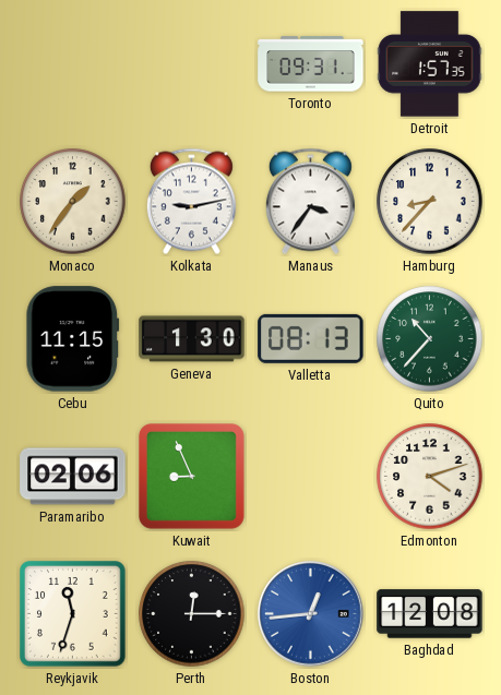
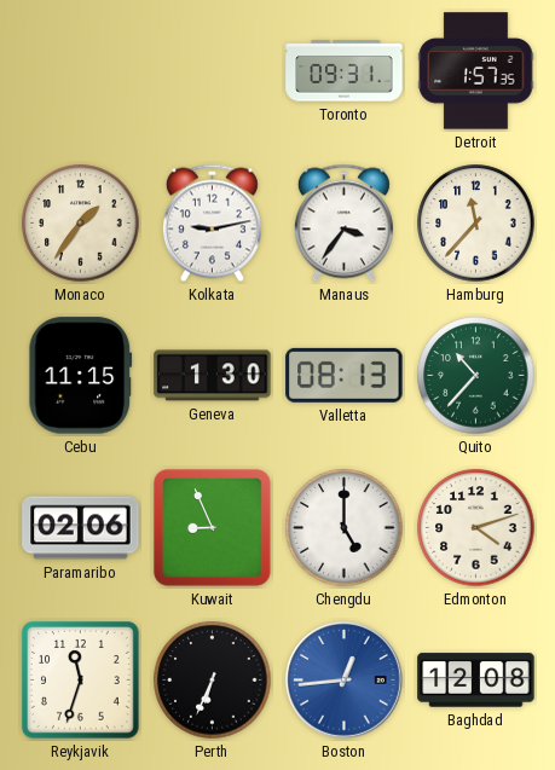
Hamburg: 8:37 -> 11:37
Chengdu: none -> 5:00
Perth: 12:15 -> 6:34
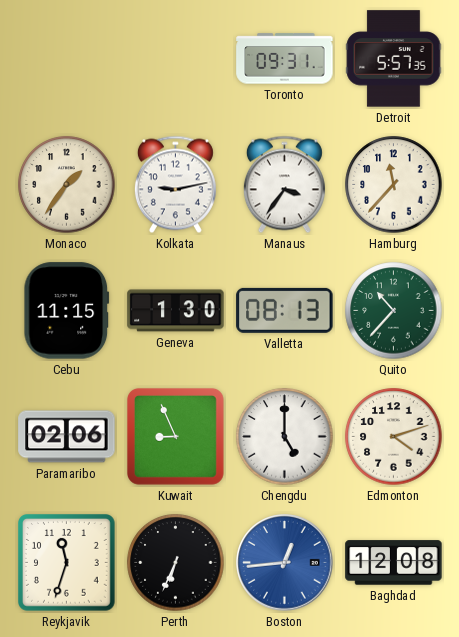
Detroit: 1:57 -> 5:57
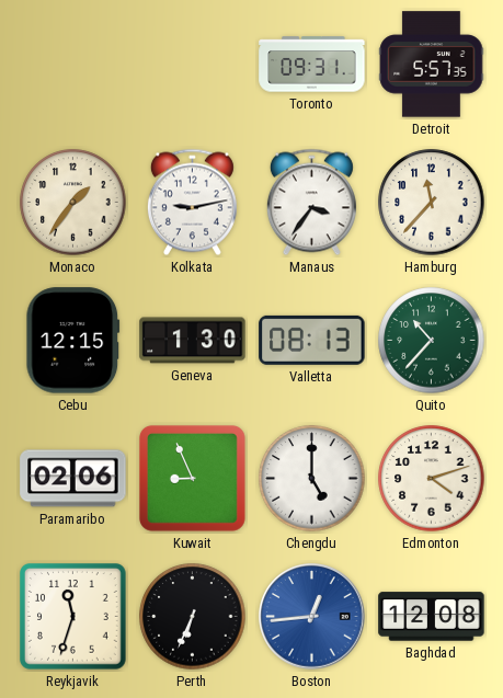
Cebu: 11:15 -> 12:15
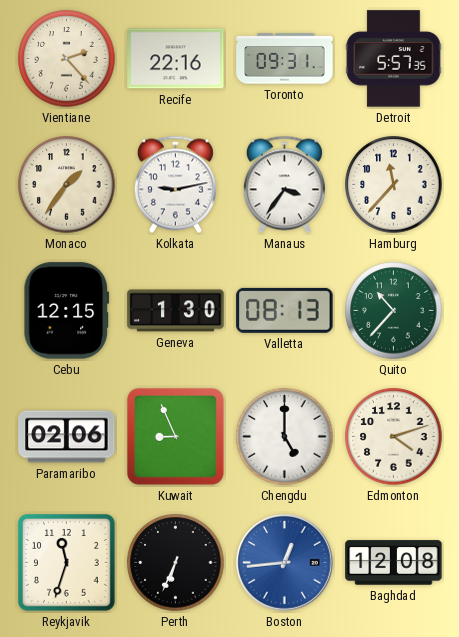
Vientiane: none -> 2:23
Recife: none -> 22:16
